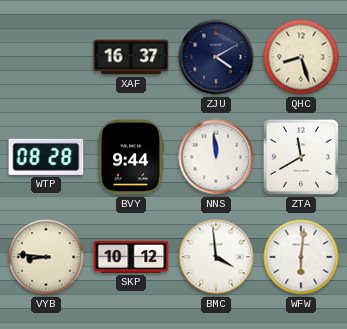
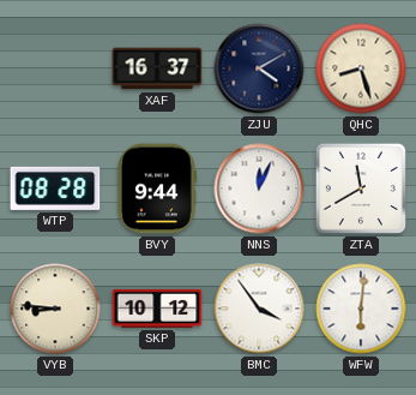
NNS: 11:59 -> 12:04
BMC: 3:59 -> 3:54
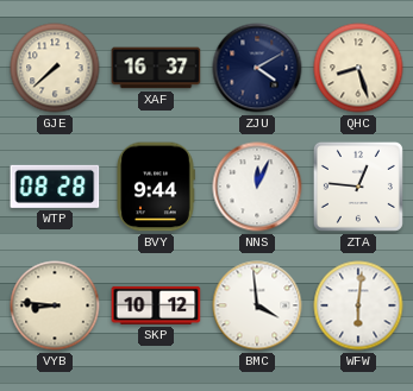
GJE: none -> 7:38
ZTA: 11:40 -> 12:46
BMC: 3:54 -> 3:59
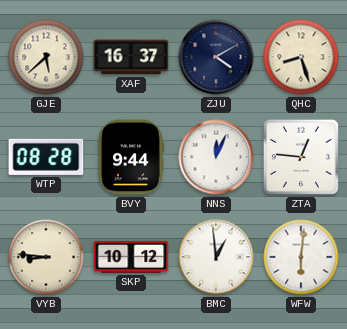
GJE: 7:38 -> 5:38
BMC: 3:59 -> 12:59
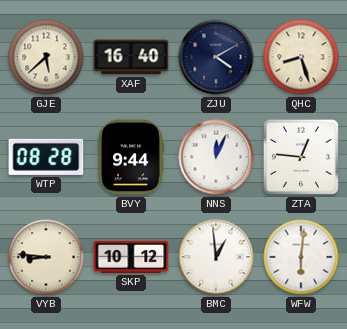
XAF: 16:37 -> 16:40
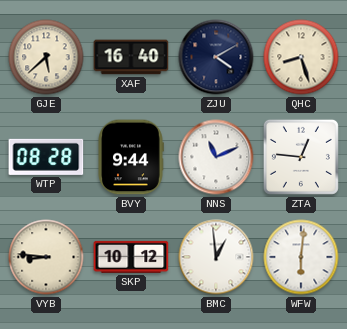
NNS: 12:04 -> 11:11
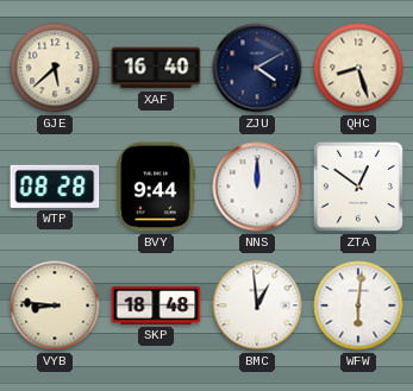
NNS: 11:11 -> 12:00
ZTA: 12:46 -> 12:51
SKP: 10:12 -> 18:48
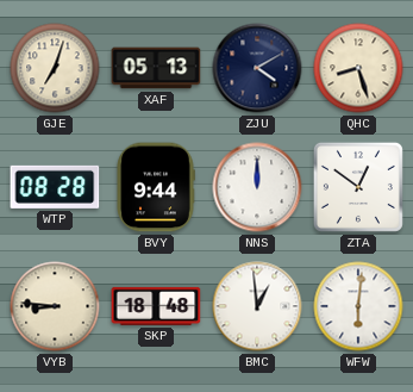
GJE: 5:38 -> 7:03
XAF: 16:40 -> 05:13
